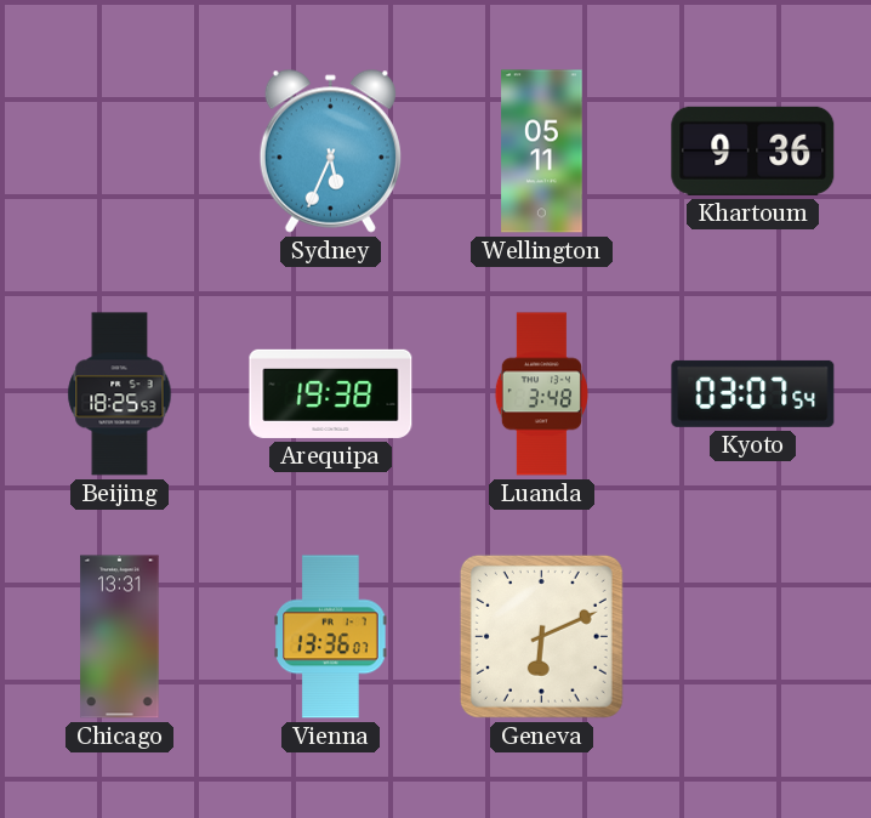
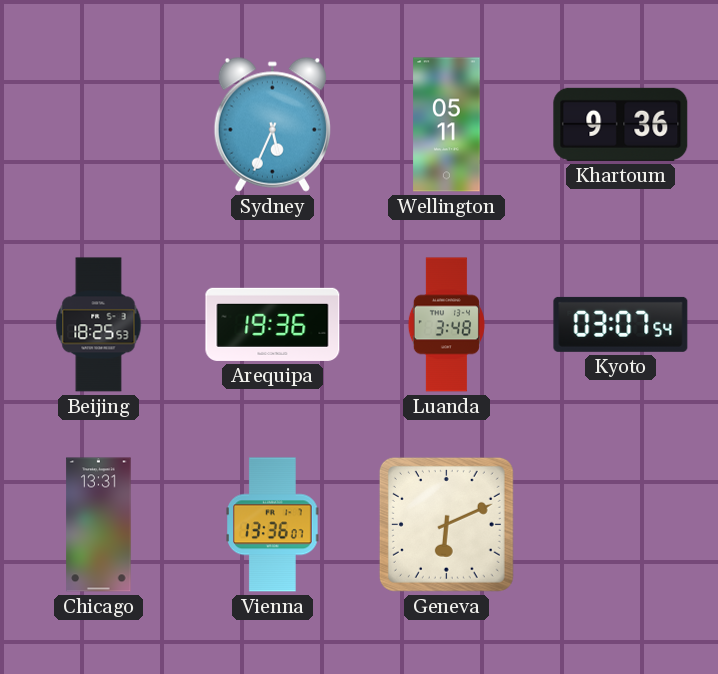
Arequipa: 19:38 -> 19:36
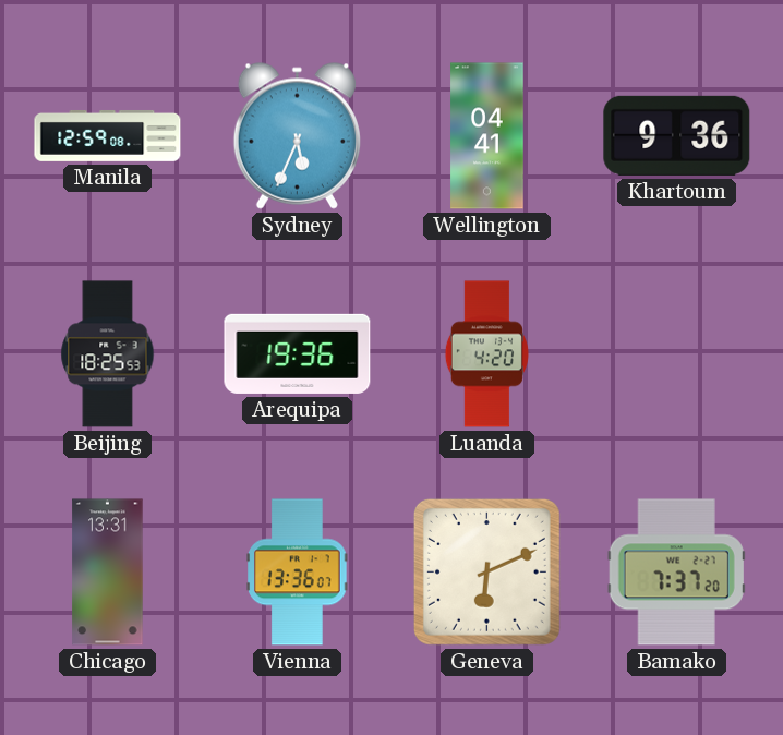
Manila: none -> 12:59
Wellington: 05:11 -> 04:41
Luanda: 3:48 -> 4:20
Kyoto: 03:07 -> none
Bamako: none -> 7:37
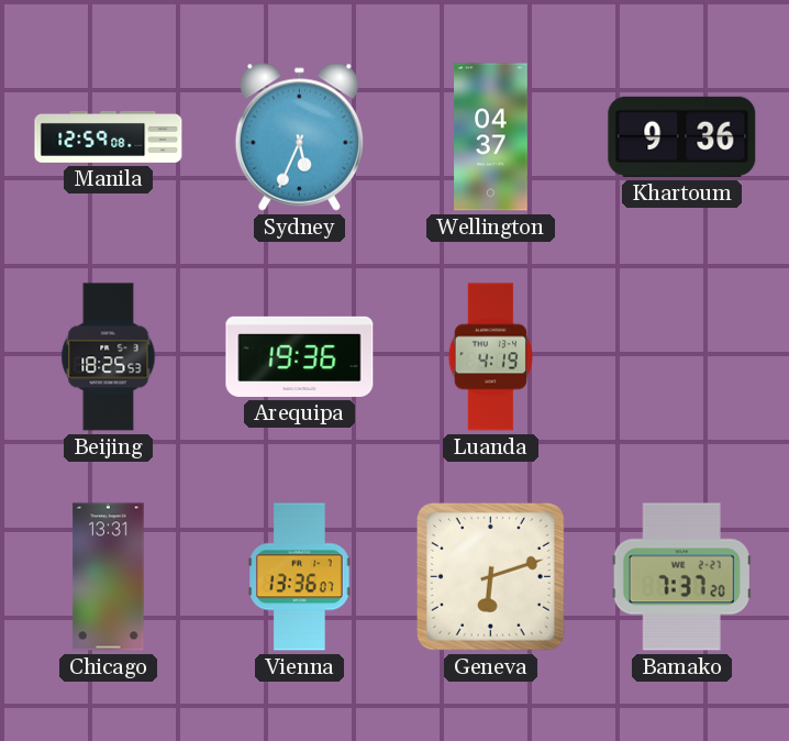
Wellington: 04:41 -> 04:37
Luanda: 4:20 -> 4:19
Geneva: 6:11 -> 6:12
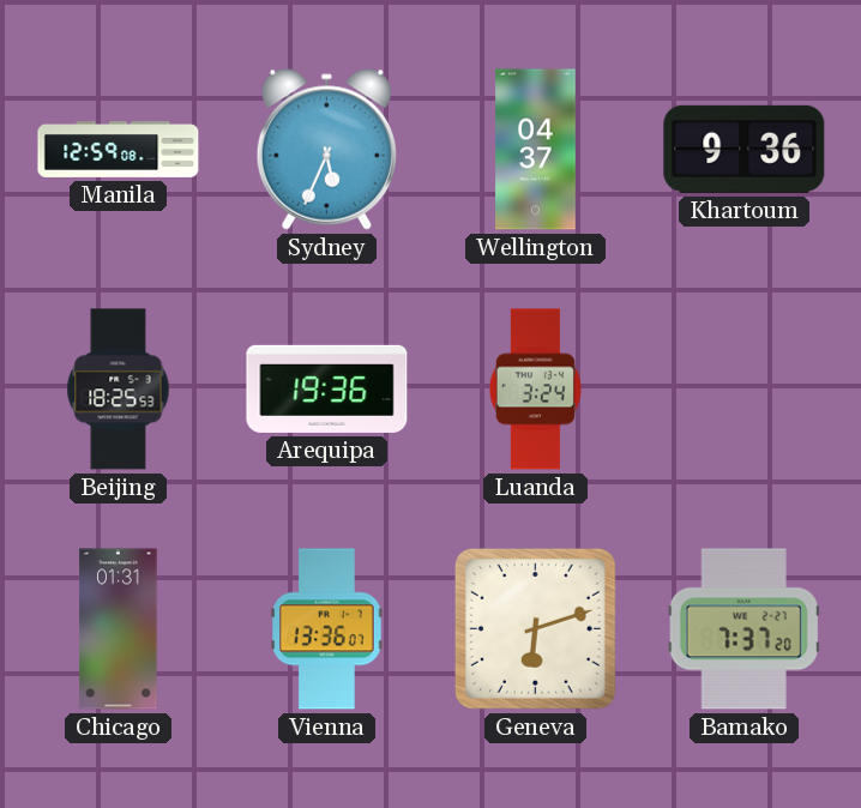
Luanda: 4:19 -> 3:24
Chicago: 13:31 -> 01:31
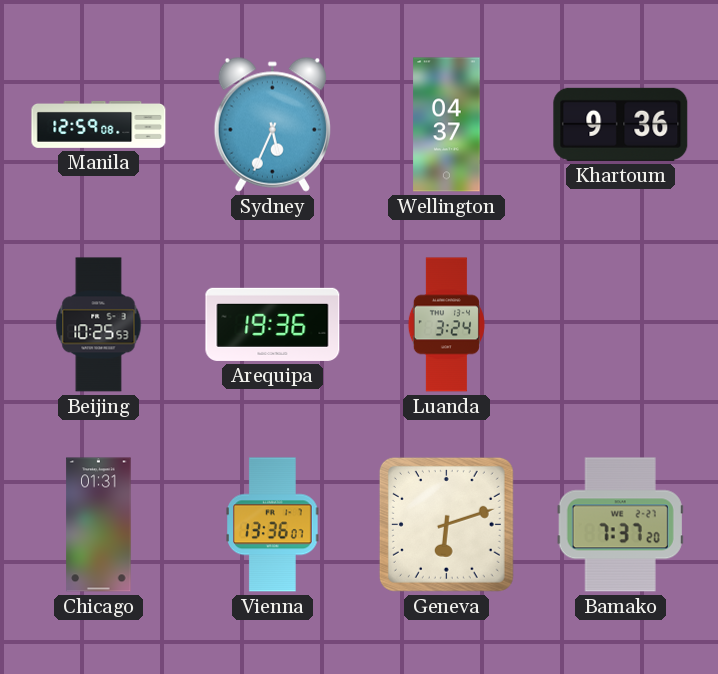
Beijing: 18:25 -> 10:25
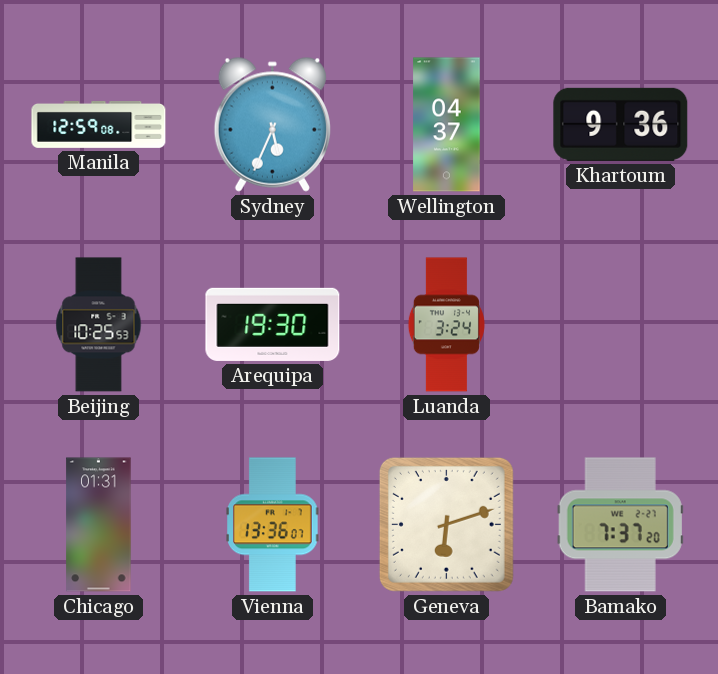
Arequipa: 19:36 -> 19:30
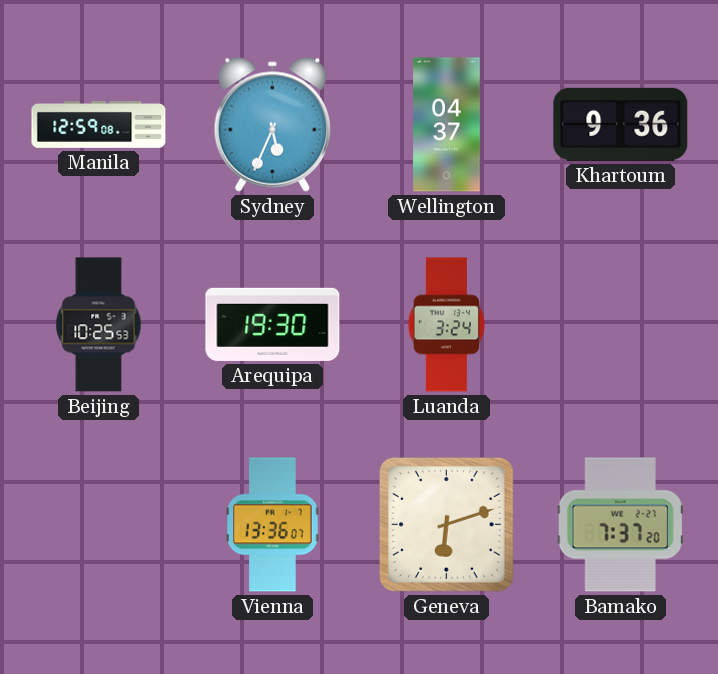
Chicago: 01:31 -> none
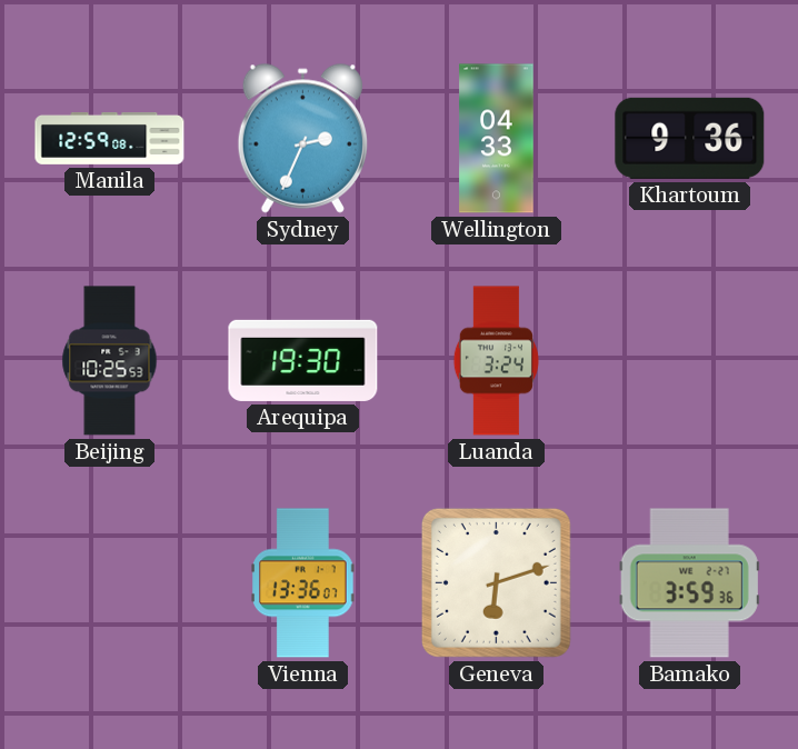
Sydney: 5:34 -> 2:34
Wellington: 04:37 -> 04:33
Bamako: 7:37 -> 3:59
